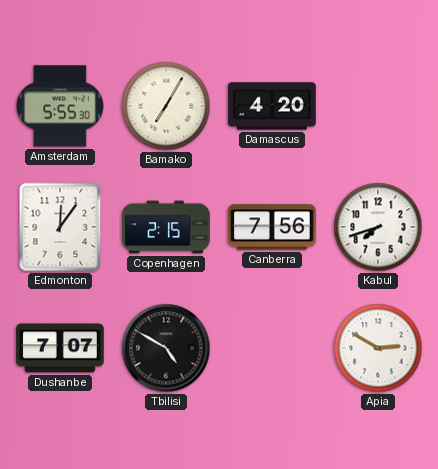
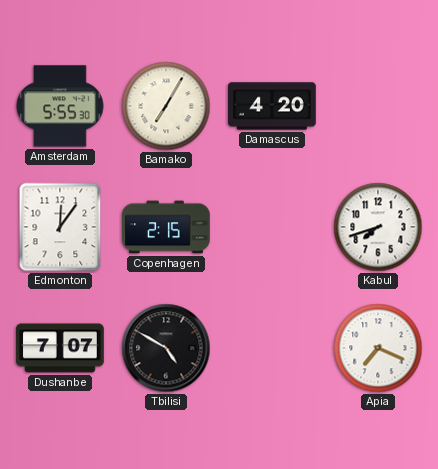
Canberra: 7:56 -> none
Apia: 2:50 -> 7:19
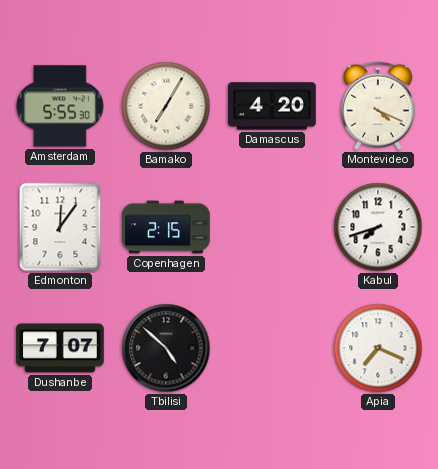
Montevideo: none -> 4:19
Tbilisi: 4:50 -> 4:52
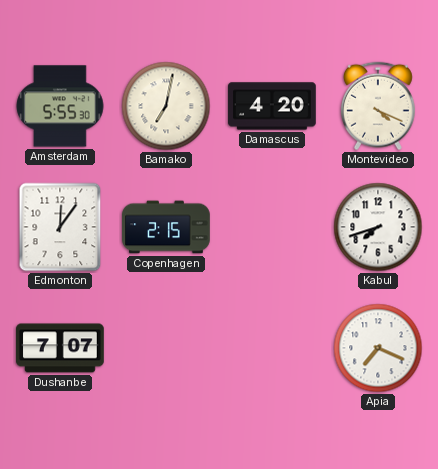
Bamako: 7:05 -> 7:02
Tbilisi: 4:52 -> none
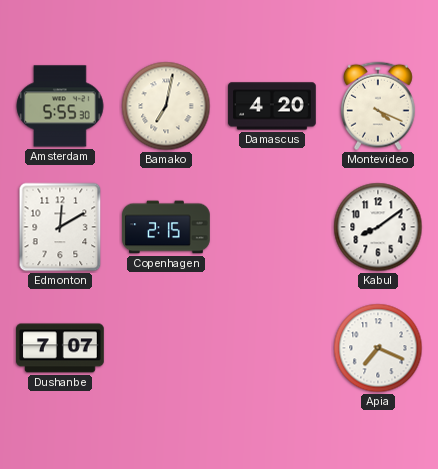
Edmonton: 12:06 -> 12:10
Kabul: 7:42 -> 8:09
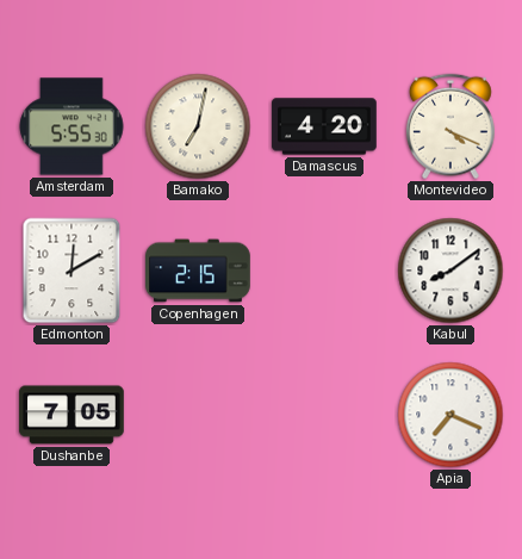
Dushanbe: 7:07 -> 7:05
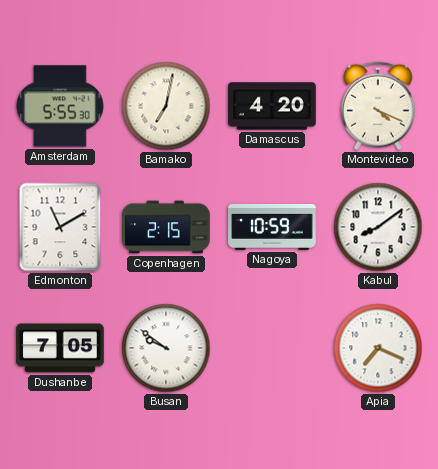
Edmonton: 12:10 -> 11:10
Nagoya: none -> 10:59
Busan: none -> 9:51
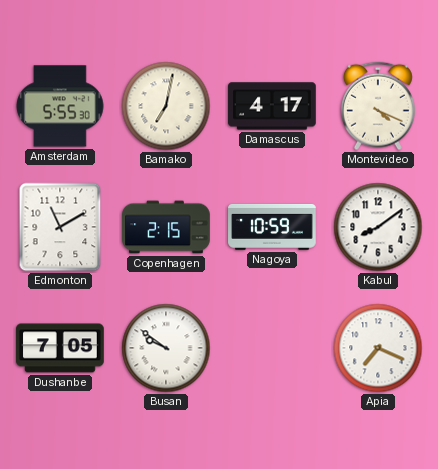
Damascus: 4:20 -> 4:17
